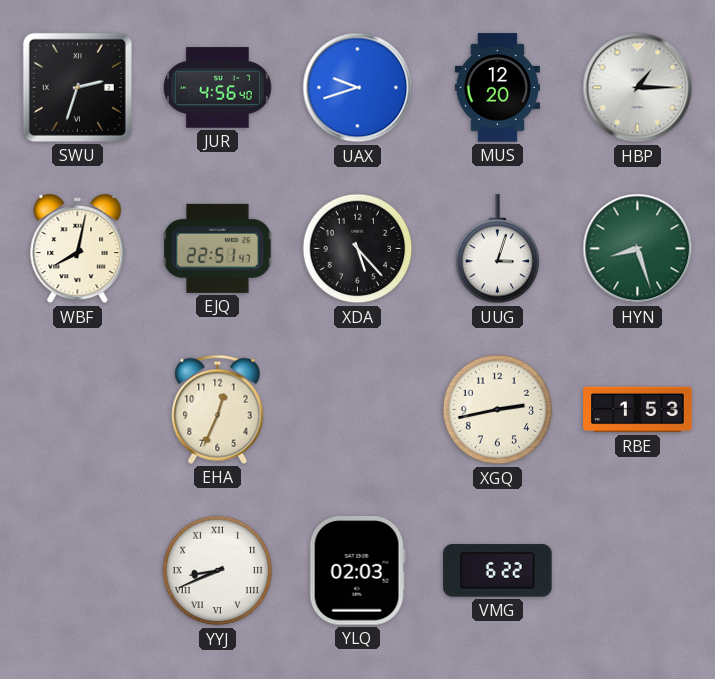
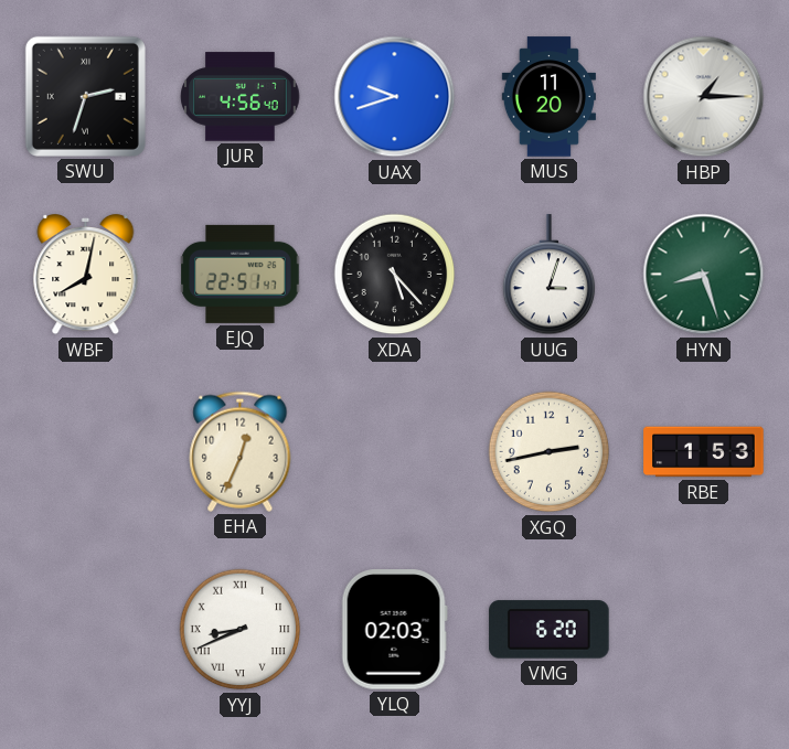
MUS: 12:20 -> 11:20
VMG: 6:22 -> 6:20
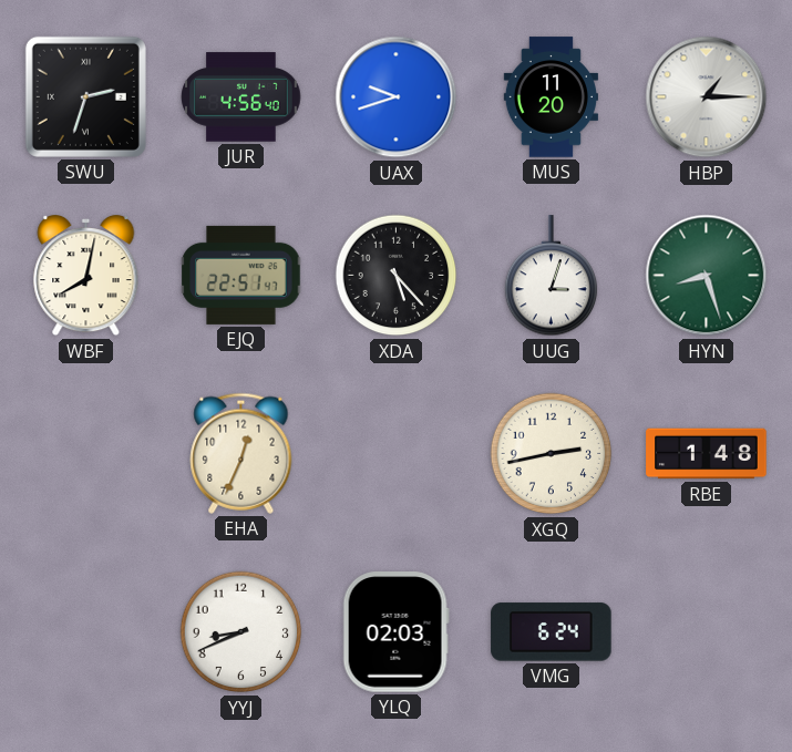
RBE: 1:53 -> 1:48
YYJ numerals: Roman -> Arabic
VMG: 6:20 -> 6:24
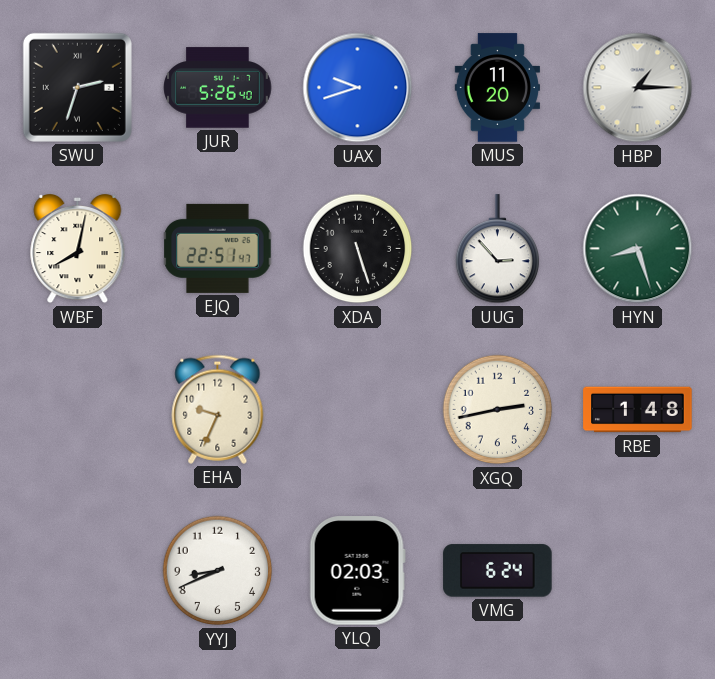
JUR: 4:56 -> 5:26
XDA: 5:23 -> 5:27
UUG: 3:03 -> 2:53
EHA: 12:34 -> 9:34
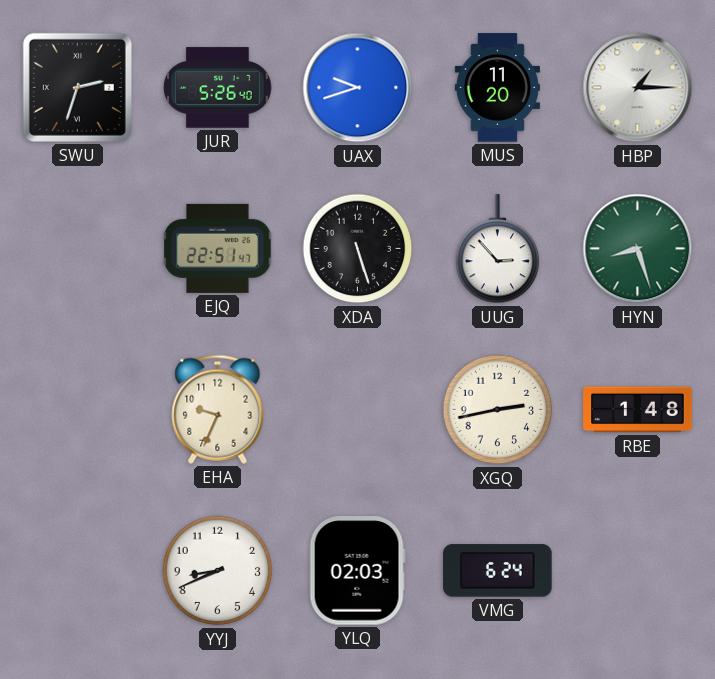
WBF: 8:02 -> none
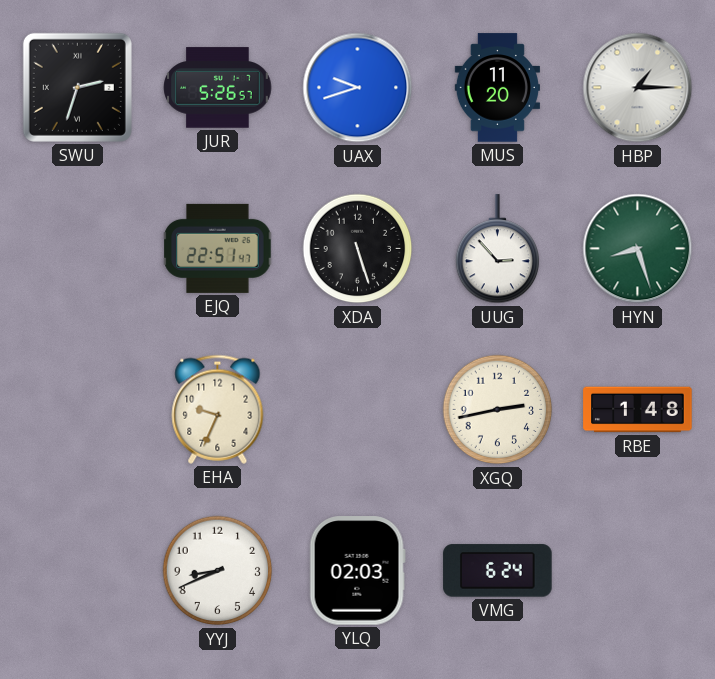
JUR: 5:26:40 -> 5:26:57
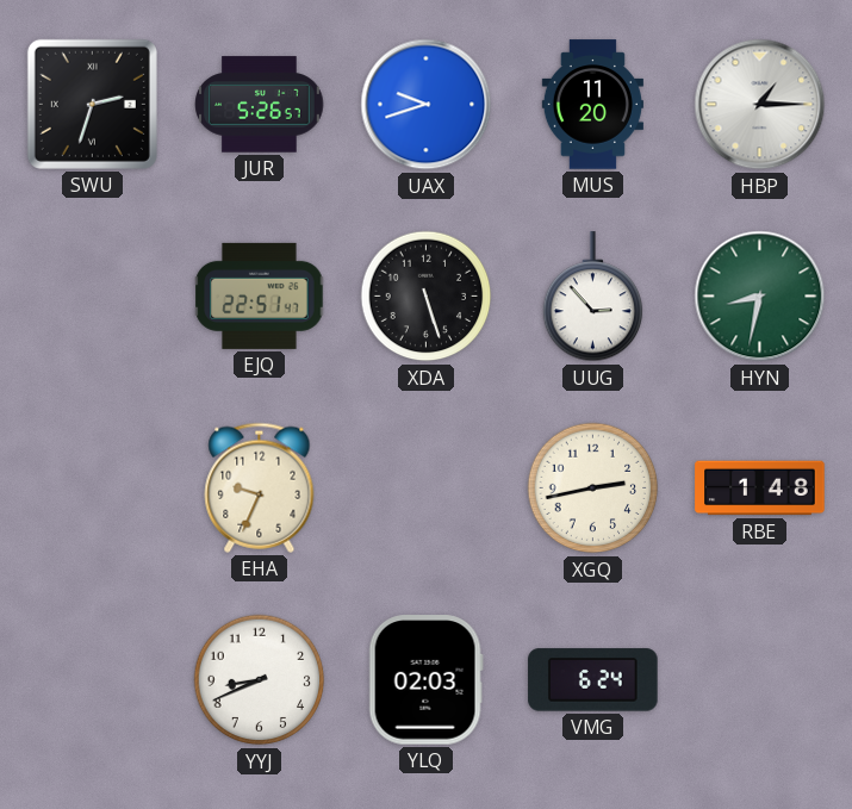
HYN: 8:27 -> 8:32
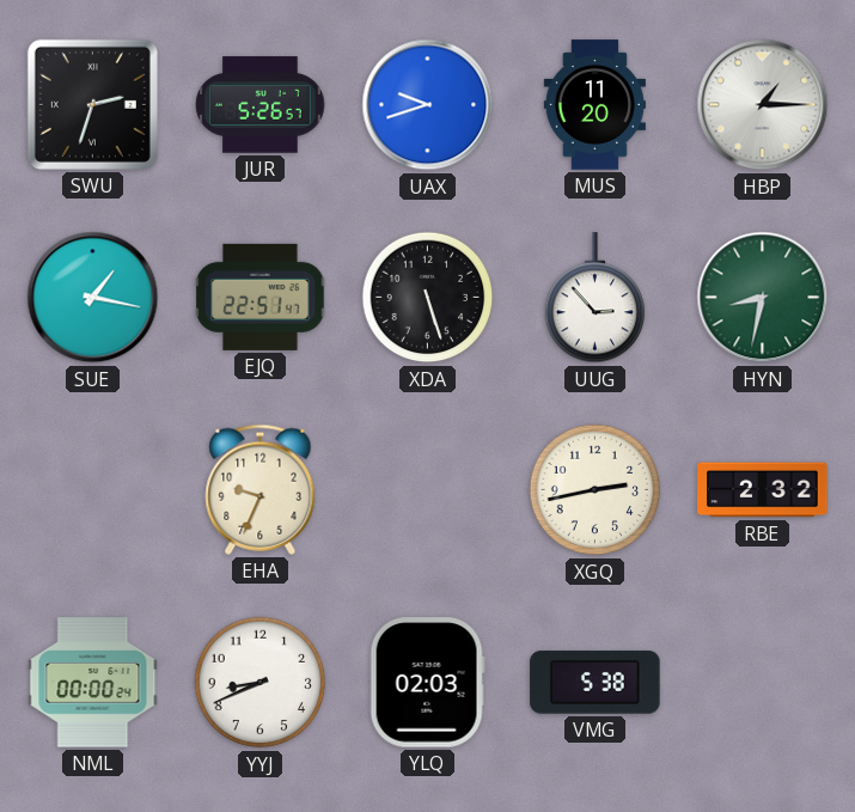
SUE: none -> 1:17
RBE: 1:48 -> 2:32
NML: none -> 00:00
VMG: 6:24 -> 5:38
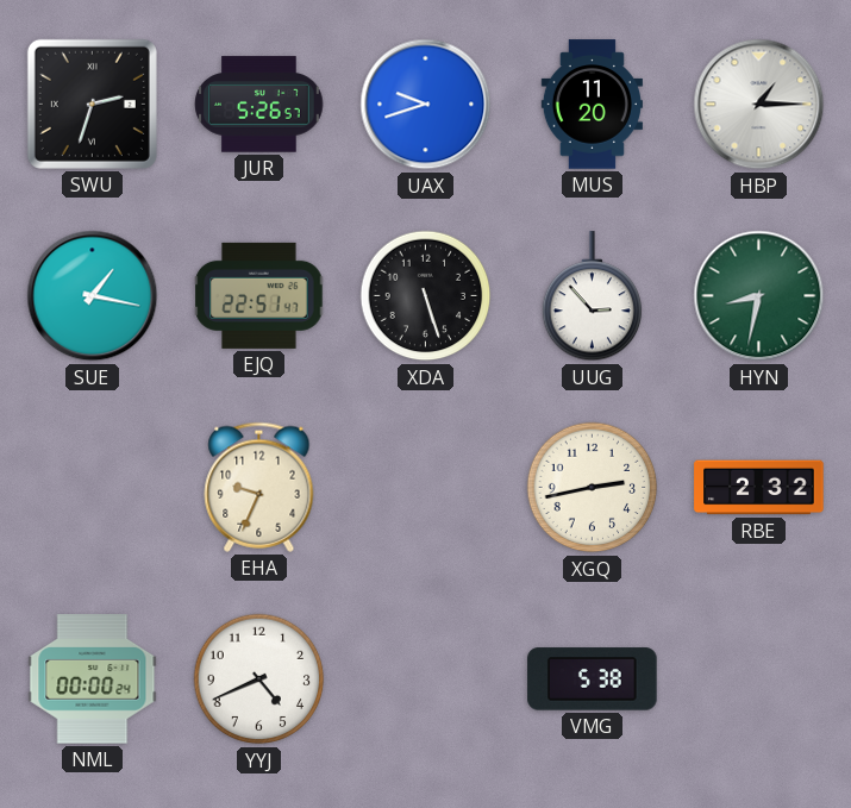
YYJ: 8:41 -> 4:41
YLQ: 02:03 -> none
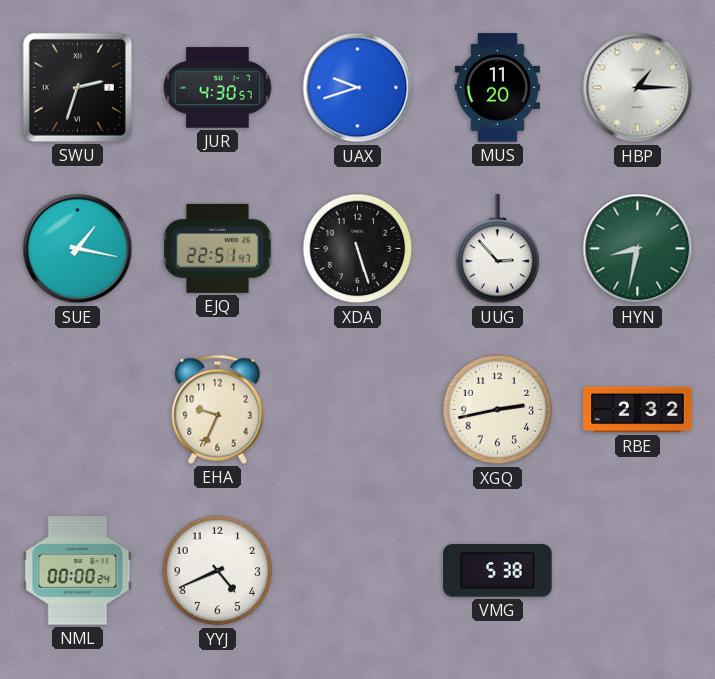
JUR: 5:26 -> 4:30
